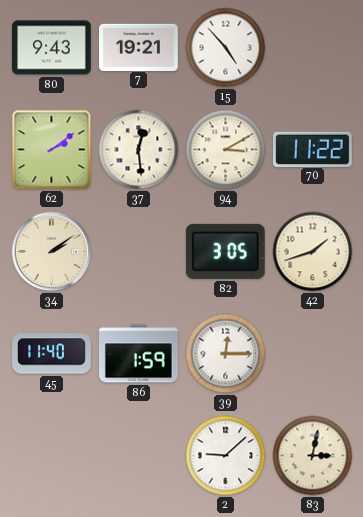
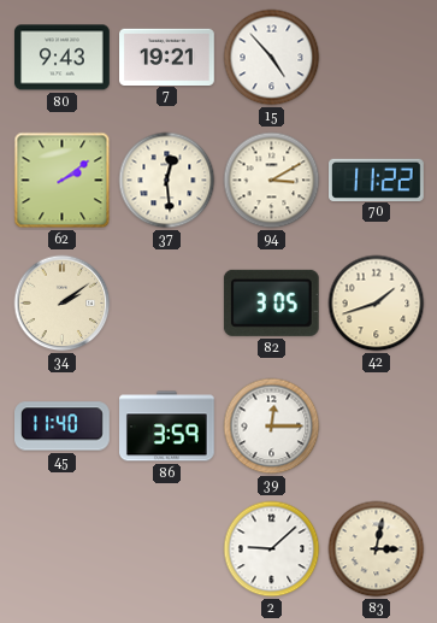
86: 1:59 -> 3:59
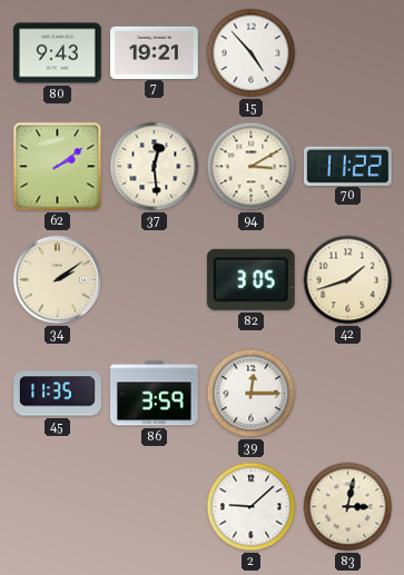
45: 11:40 -> 11:35
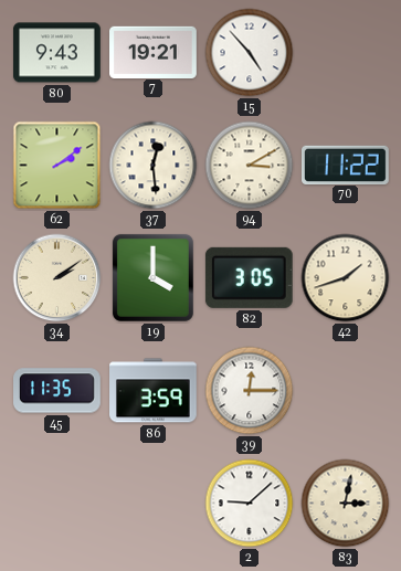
19: none -> 4:00
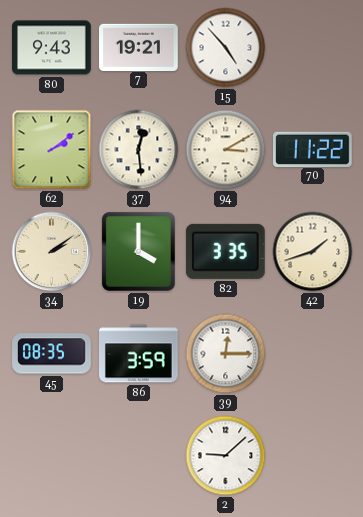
82: 3:05 -> 3:35
45: 11:35 -> 08:35
83: 3:02 -> none
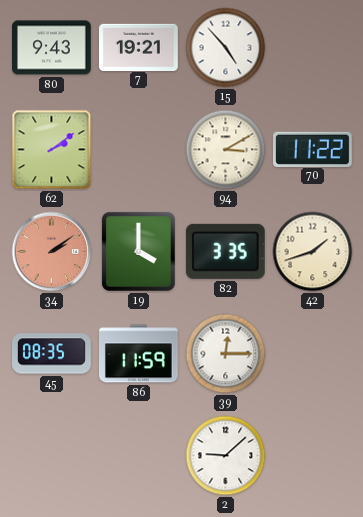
37: 12:29 -> none
34 dial: cream -> salmon
86: 3:59 -> 11:59
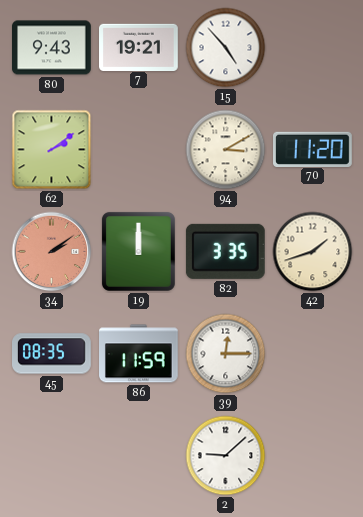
70: 11:22 -> 11:20
19: 4:00 -> 12:00
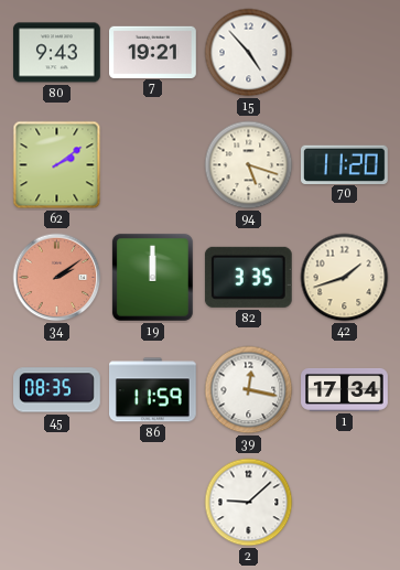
94: 3:10 -> 5:18
39: 12:15 -> 12:17
1: none -> 17:34
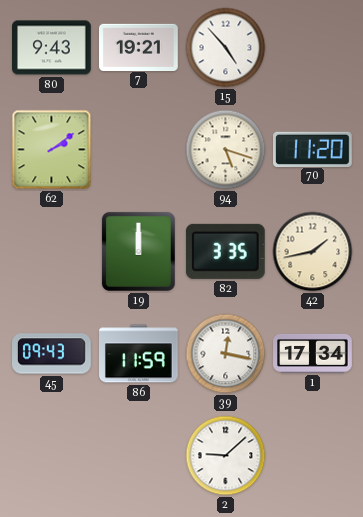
34: 2:09 -> none
42: 1:42 -> 1:43
45: 08:35 -> 09:43
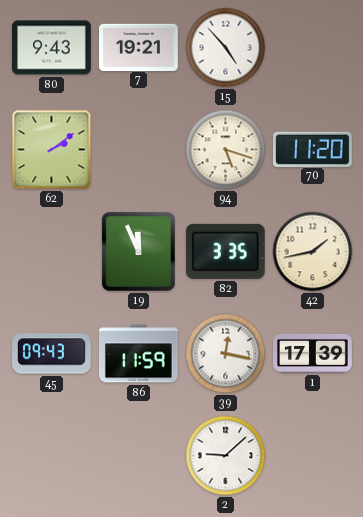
19: 12:00 -> 11:56
1: 17:34 -> 17:39
